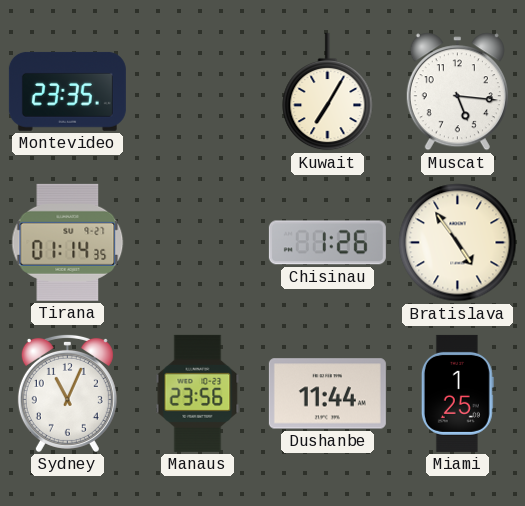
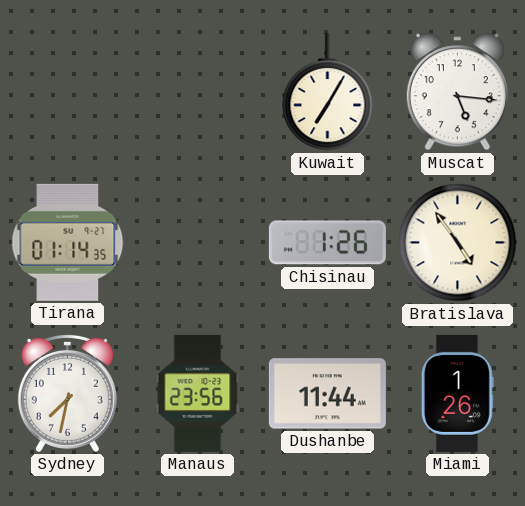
Montevideo: 23:35 -> none
Sydney: 11:04 -> 7:32
Miami: 1:25 -> 1:26
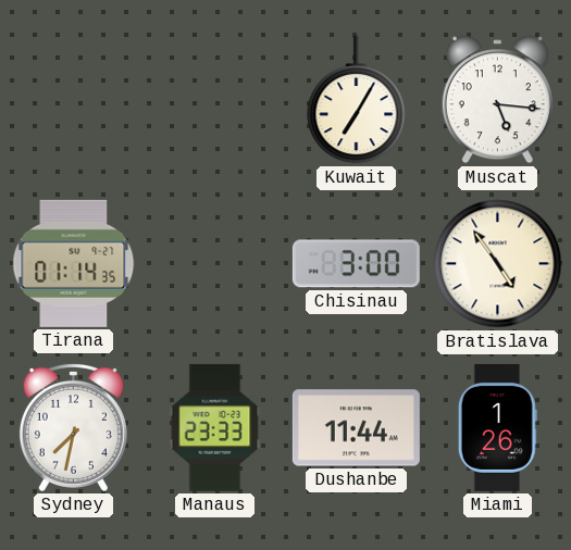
Chisinau: 1:26 -> 3:00
Manaus: 23:56 -> 23:33
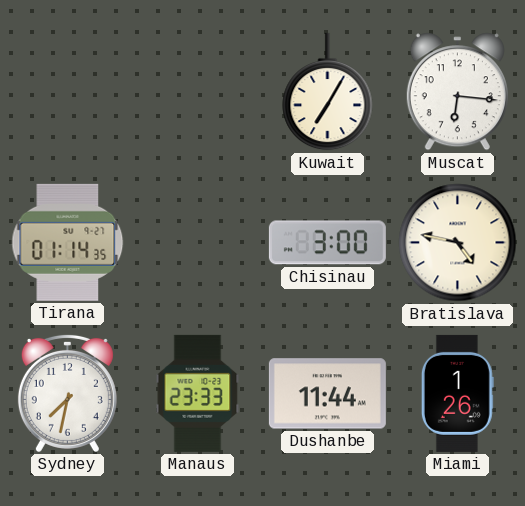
Muscat: 5:16 -> 6:16
Bratislava: 4:54 -> 4:47
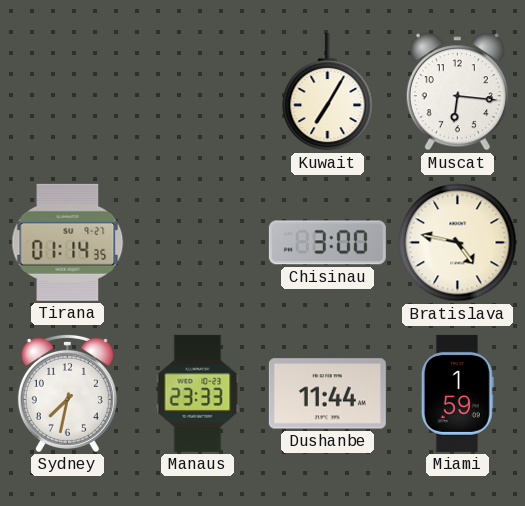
Miami: 1:26 -> 1:59
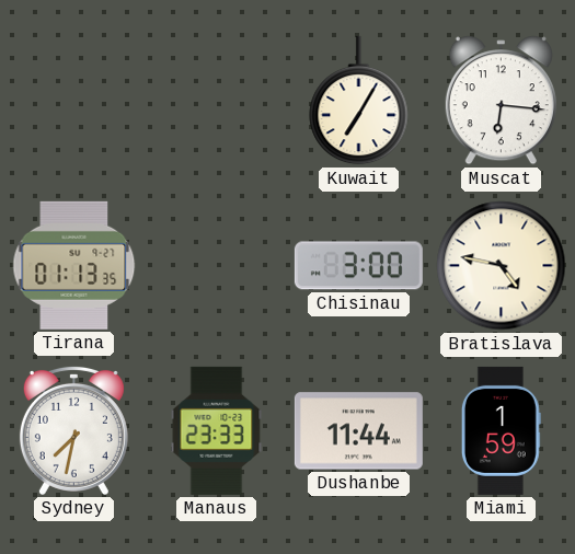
Tirana: 01:14 -> 01:13
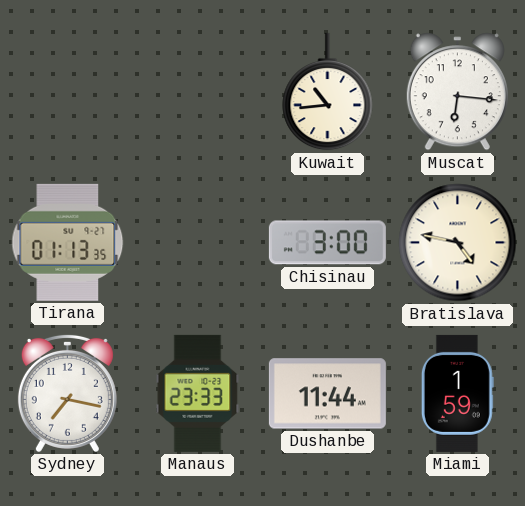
Kuwait: 7:05 -> 10:44
Sydney: 7:32 -> 7:17
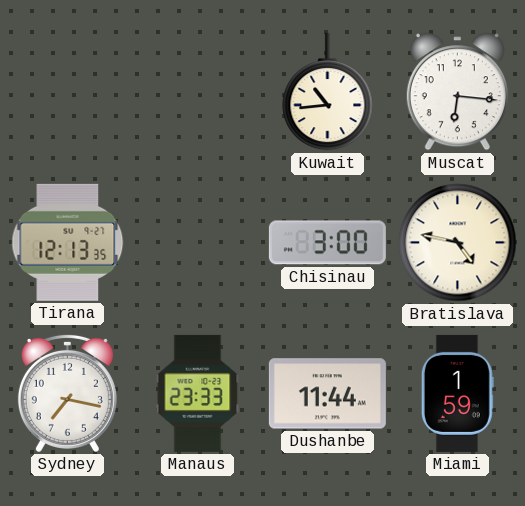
Tirana: 01:13 -> 12:13
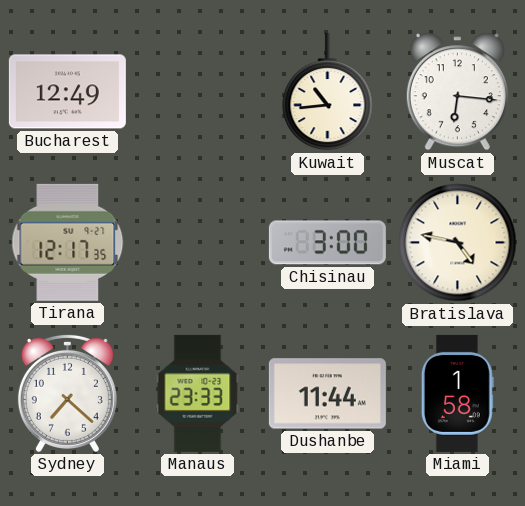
Bucharest: none -> 12:49
Tirana: 12:13 -> 12:17
Sydney: 7:17 -> 7:22
Miami: 1:59 -> 1:58
